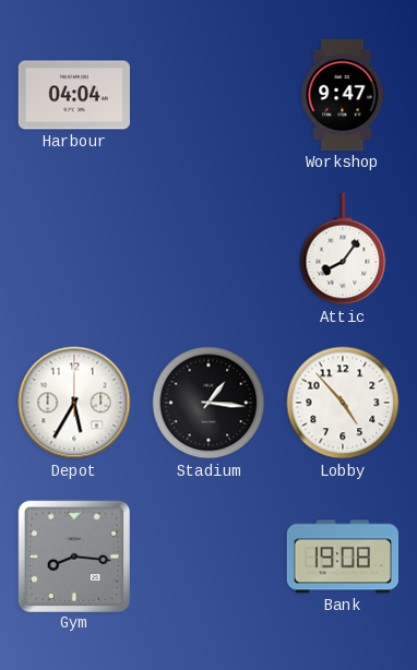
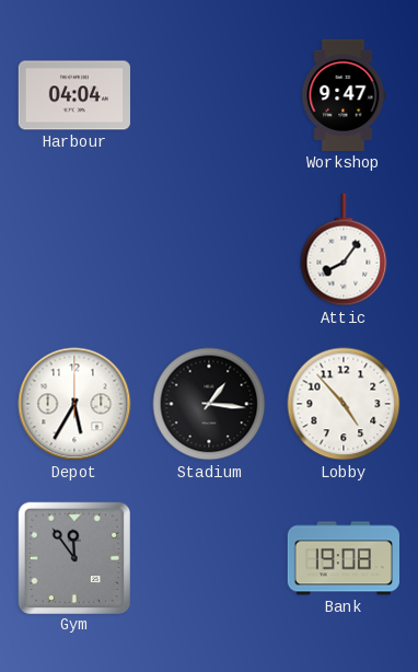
Gym: 8:16 -> 11:54
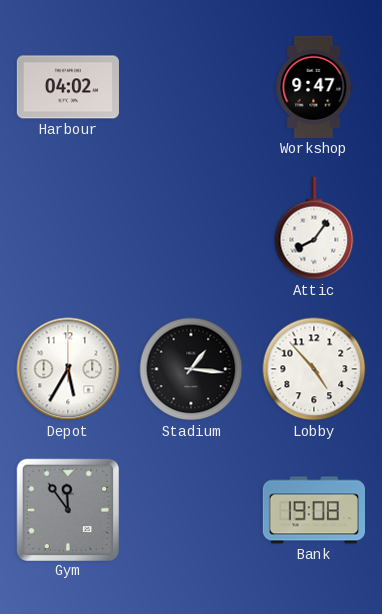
Harbour: 04:04 -> 04:02
